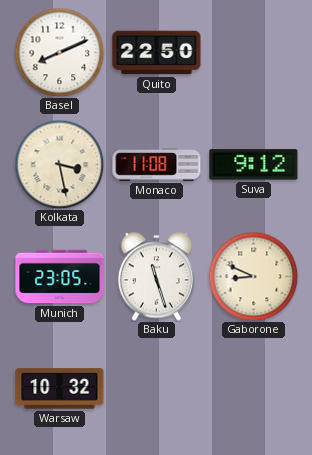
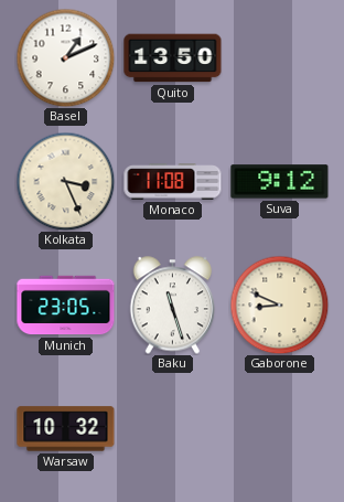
Basel: 8:11 -> 1:11
Quito: 22:50 -> 13:50
Kolkata: 3:28 -> 3:26
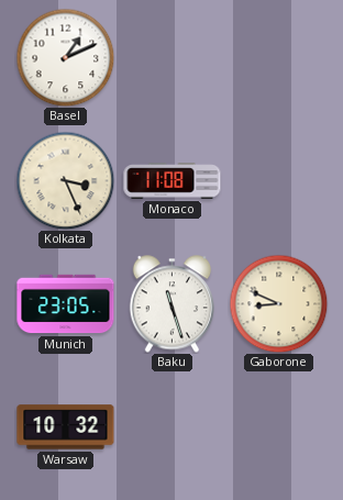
Quito: 13:50 -> none
Suva: 9:12 -> none
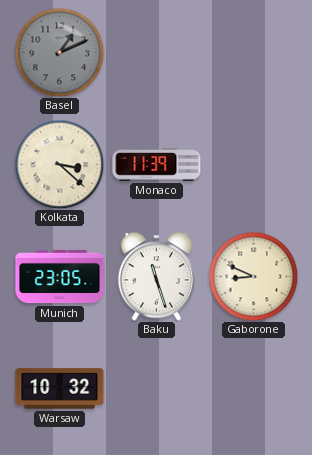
Basel dial: white -> grey
Kolkata: 3:26 -> 3:22
Monaco: 11:08 -> 11:39
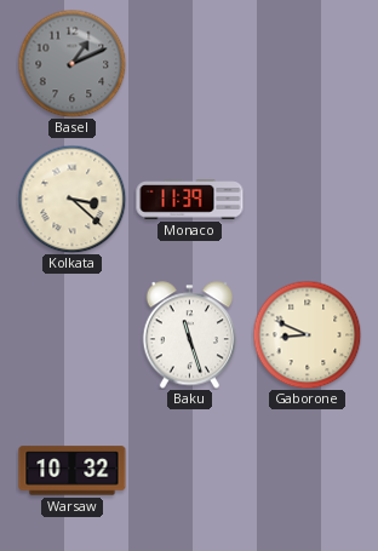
Munich: 23:05 -> none
